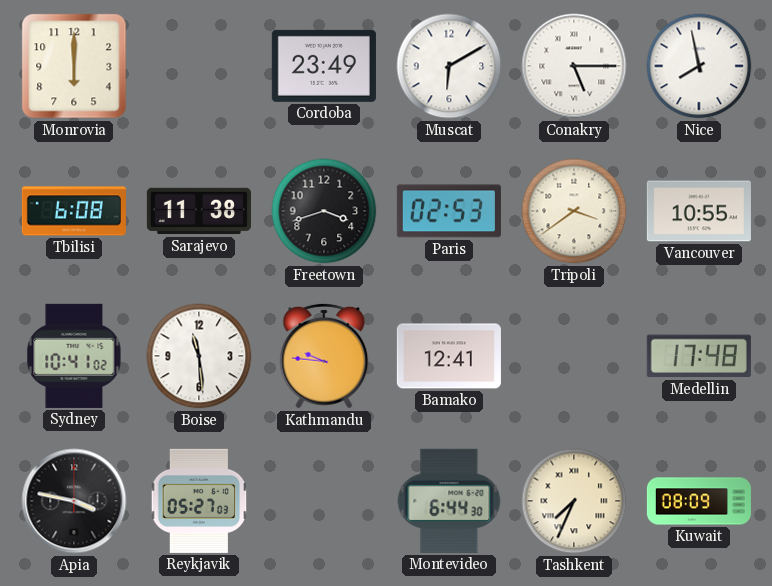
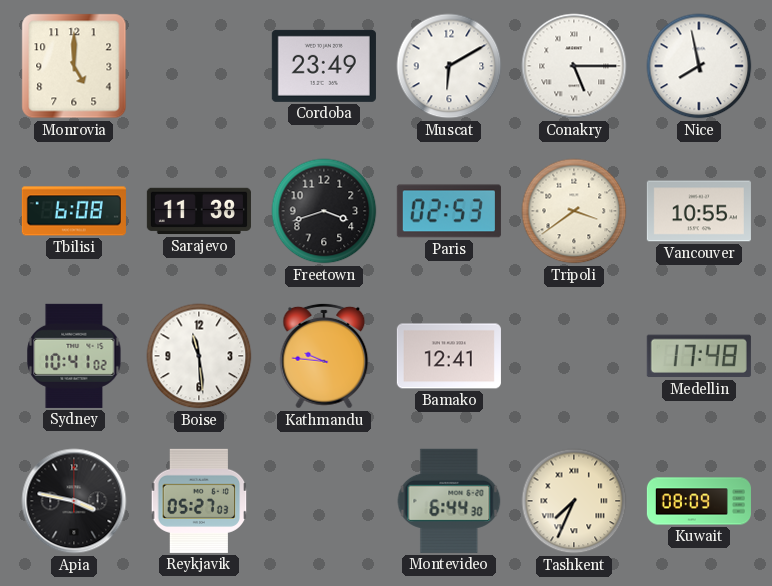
Monrovia: 6:00 -> 5:00
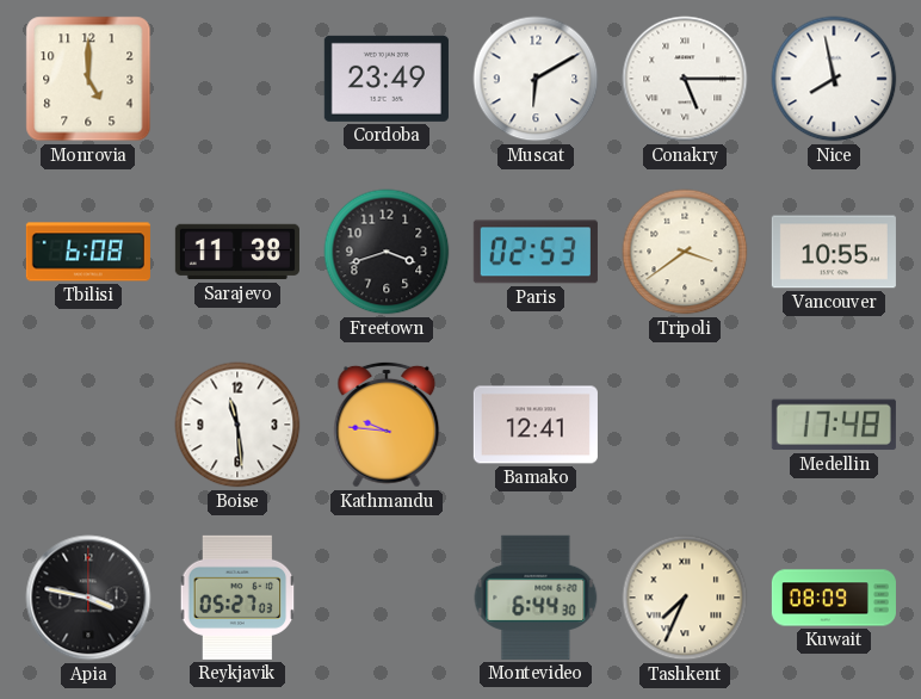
Sydney: 10:41 -> none
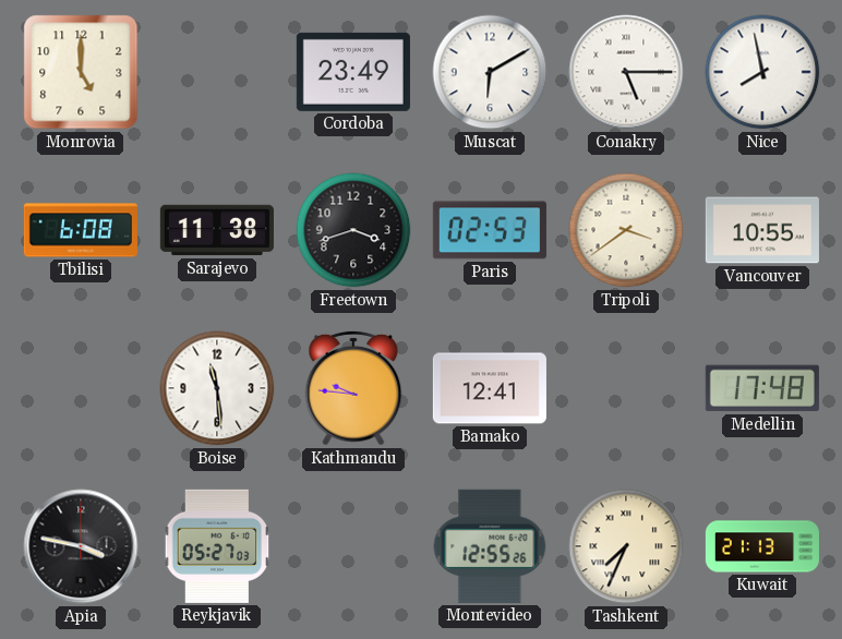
Montevideo: 6:44 -> 12:55
Kuwait: 08:09 -> 21:13
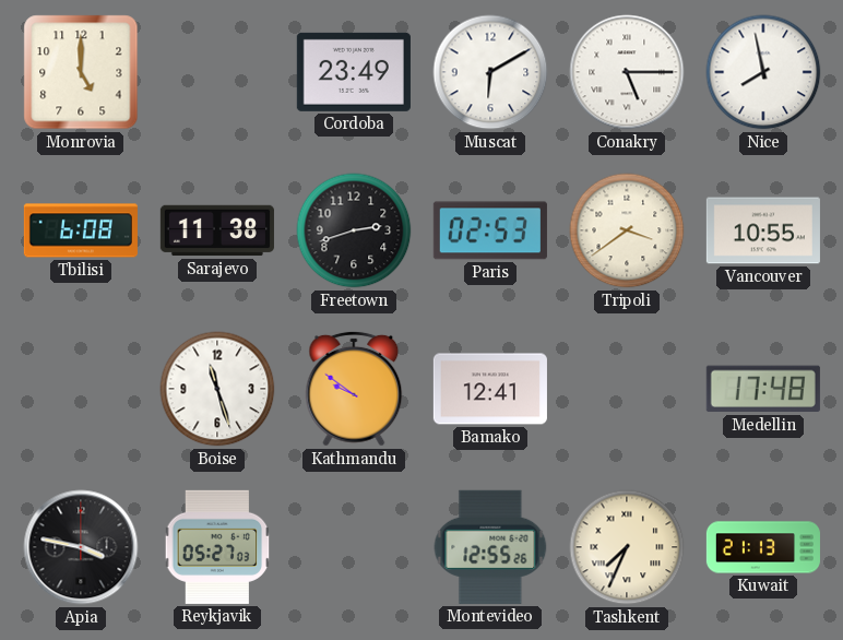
Freetown: 3:42 -> 2:42
Boise: 11:29 -> 11:27
Kathmandu: 9:46 -> 9:51
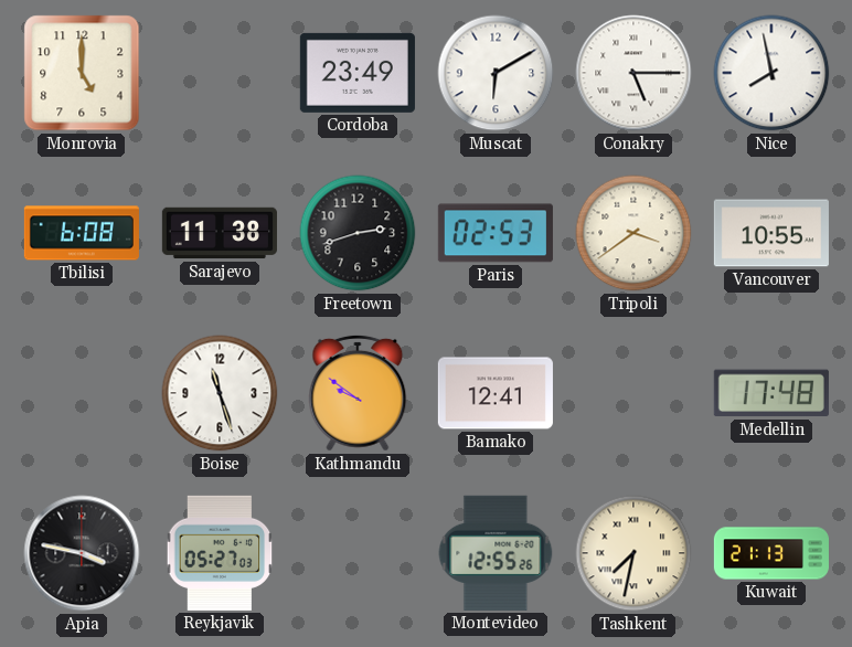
Tashkent: 7:34 -> 7:32
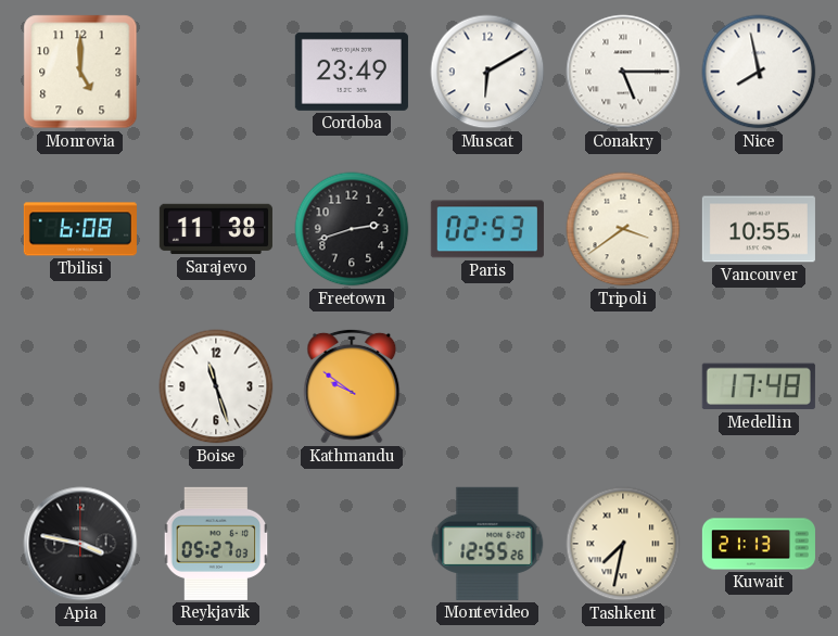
Bamako: 12:41 -> none
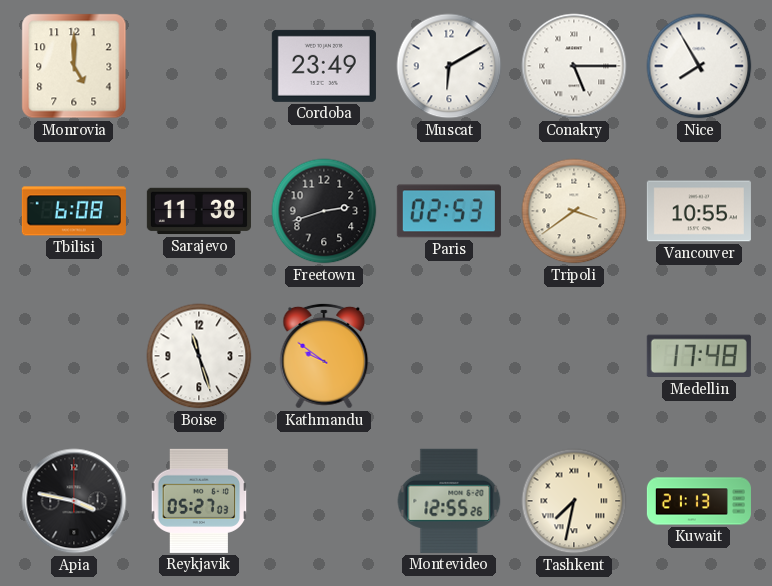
Nice: 7:58 -> 7:55
